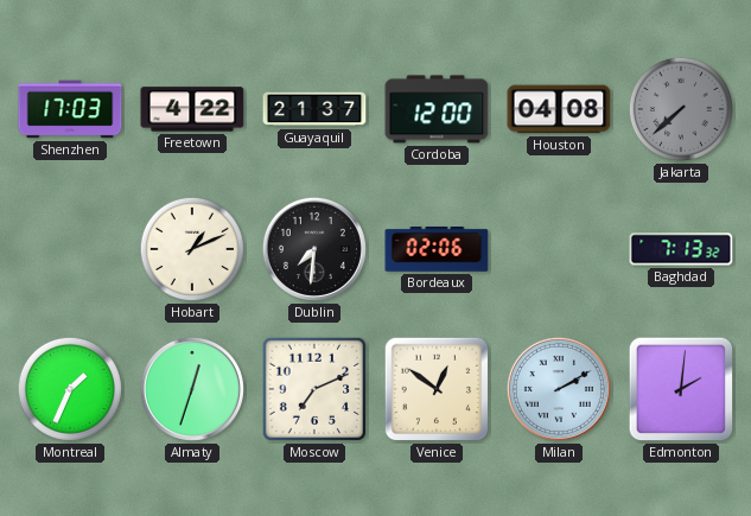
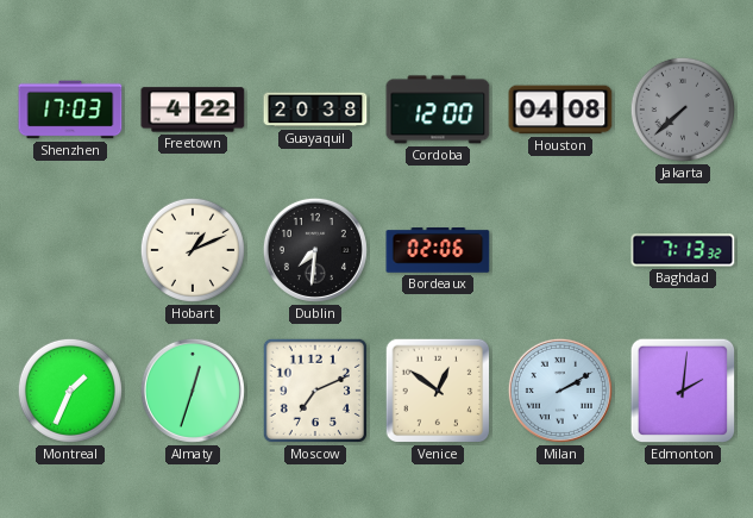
Guayaquil: 21:37 -> 20:38
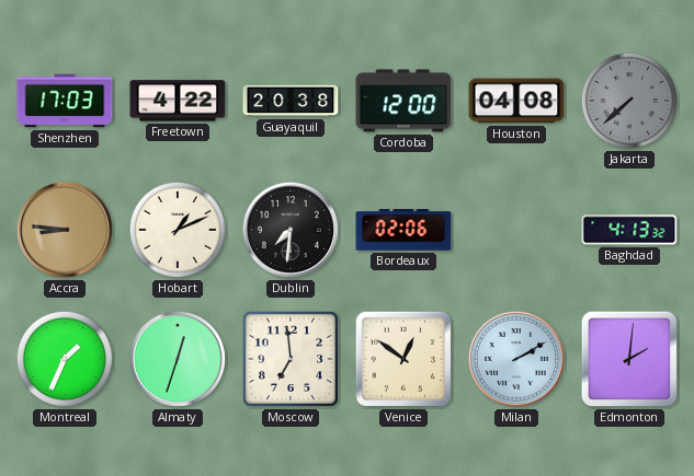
Accra: none -> 8:46
Baghdad: 7:13 -> 4:13
Moscow: 7:11 -> 6:59
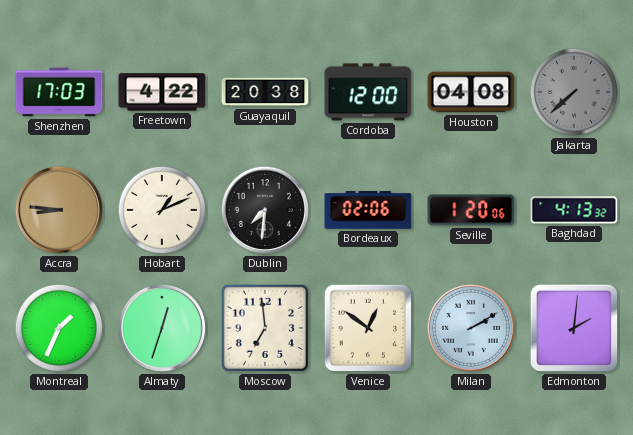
Seville: none -> 1:20
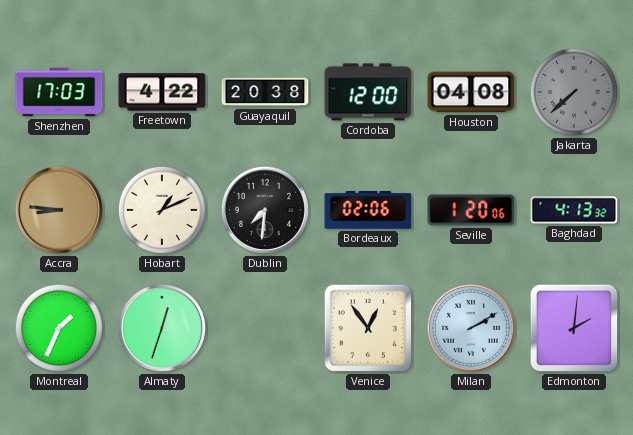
Moscow: 6:59 -> none
Venice: 12:51 -> 12:54
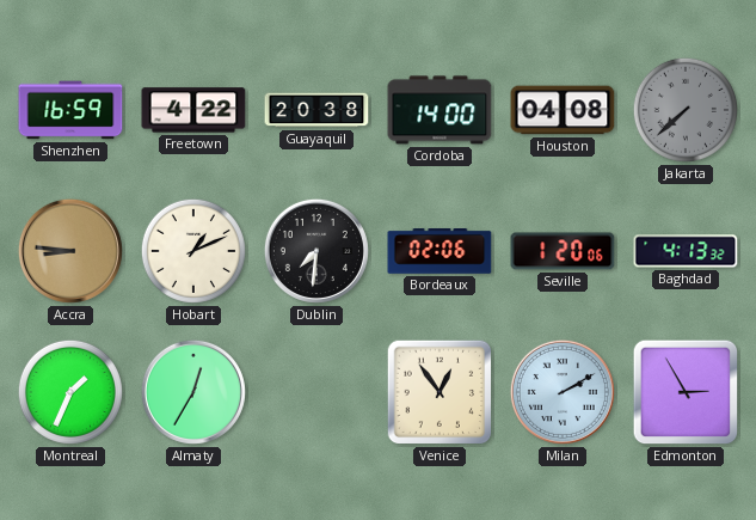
Shenzhen: 17:03 -> 16:59
Cordoba: 12:00 -> 14:00
Almaty: 12:33 -> 12:35
Edmonton: 2:01 -> 2:55
